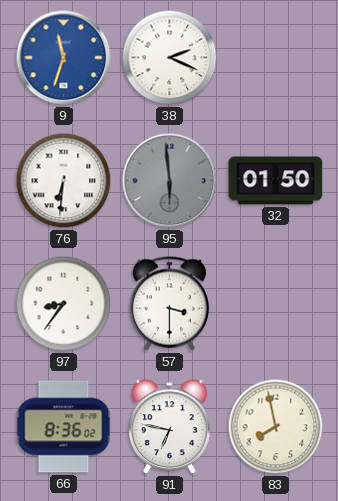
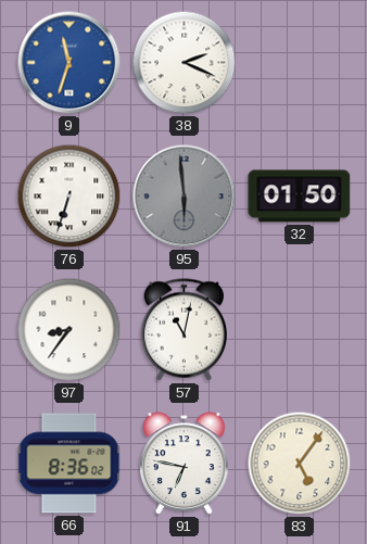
76: 6:31 -> 6:33
57: 3:30 -> 11:02
83: 7:58 -> 5:06
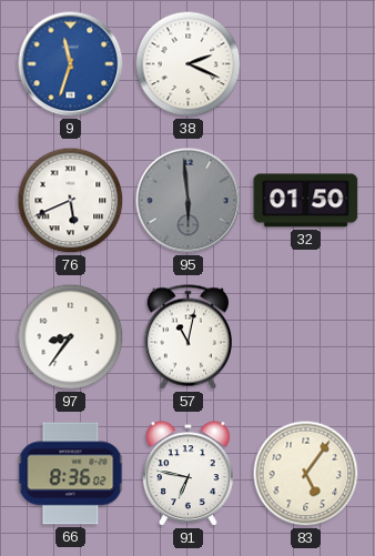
76: 6:33 -> 5:41
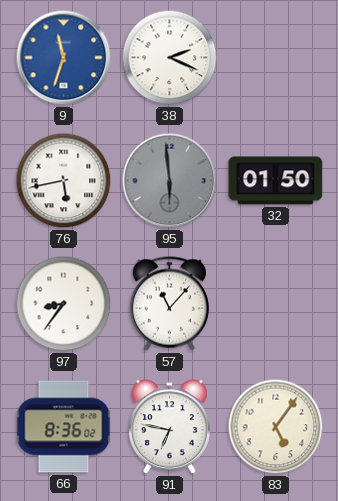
76: 5:41 -> 5:43
57: 11:02 -> 11:07
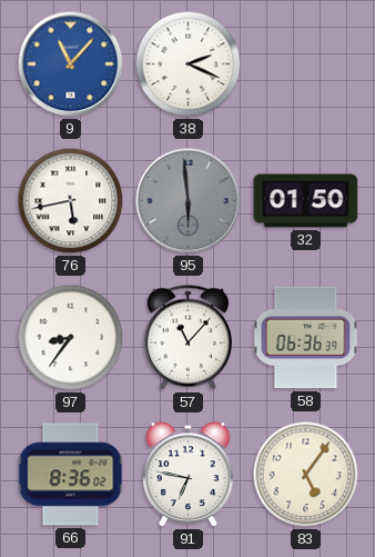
9: 11:33 -> 11:07
58: none -> 06:36
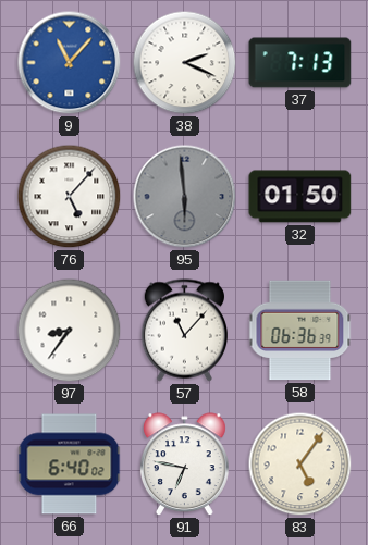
37: none -> 7:13
76: 5:43 -> 5:07
66: 8:36 -> 6:40
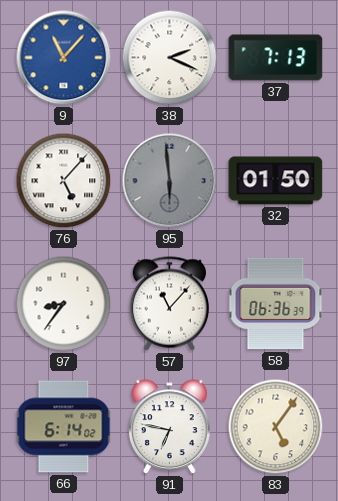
66: 6:40 -> 6:14
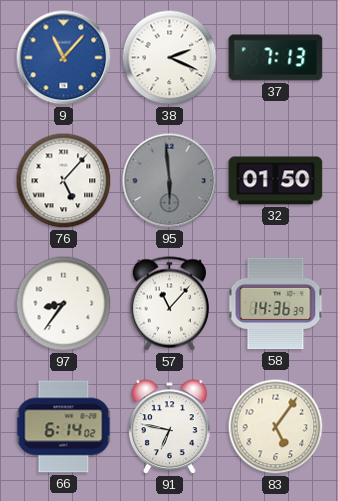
58: 06:36 -> 14:36
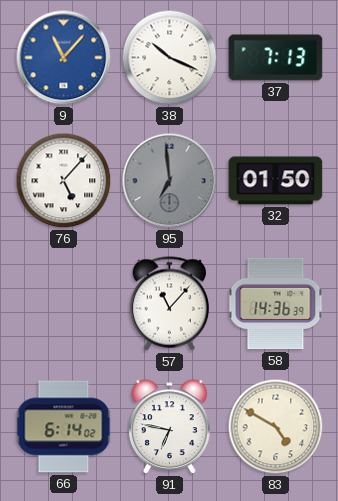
38: 2:19 -> 10:19
95: 5:59 -> 6:59
97: 8:36 -> none
83: 5:06 -> 4:50
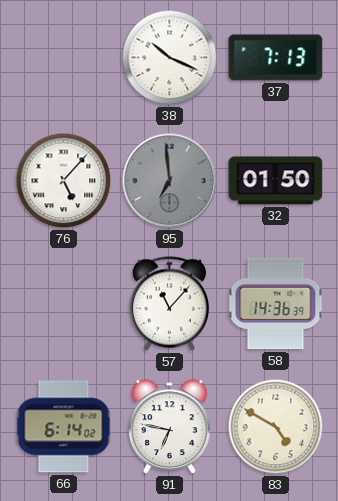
9: 11:07 -> none
